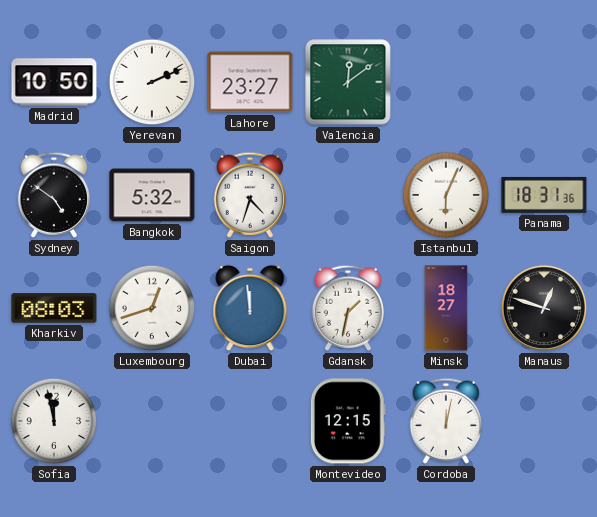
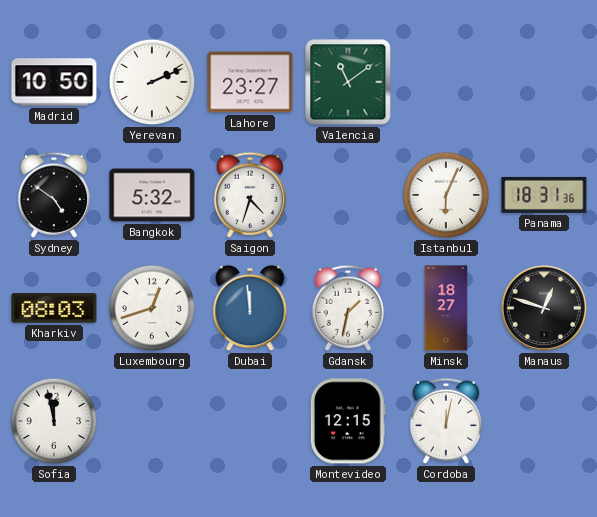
Valencia: 12:09 -> 11:09
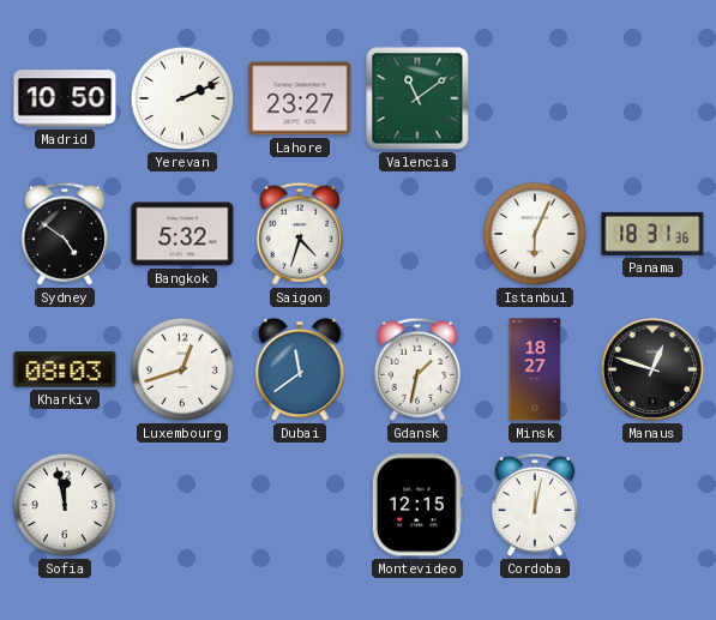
Dubai: 11:59 -> 11:39
